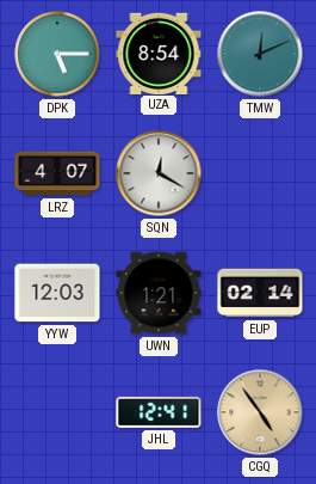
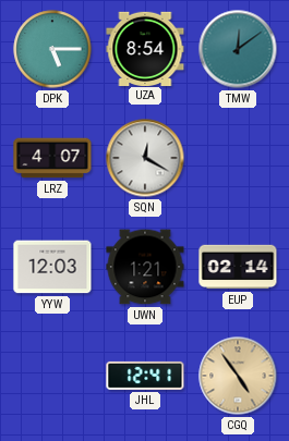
TMW: 12:11 -> 12:09
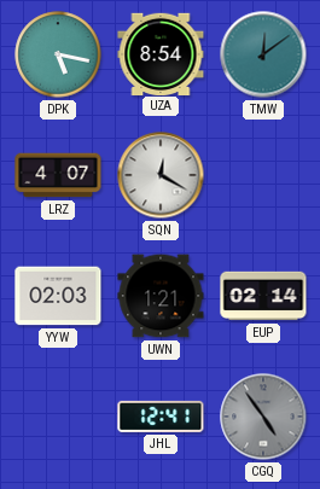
DPK: 5:15 -> 5:17
YYW: 12:03 -> 02:03
CGQ dial: champagne -> grey
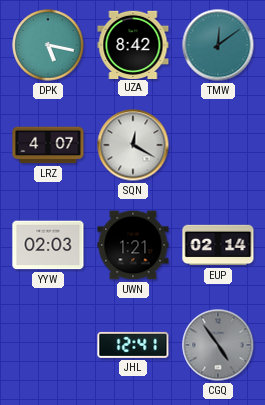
UZA: 8:54 -> 8:42
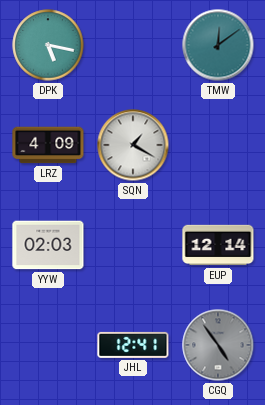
UZA: 8:42 -> none
LRZ: 4:07 -> 4:09
SQN: 12:20 -> 1:20
UWN: 1:21 -> none
EUP: 02:14 -> 12:14
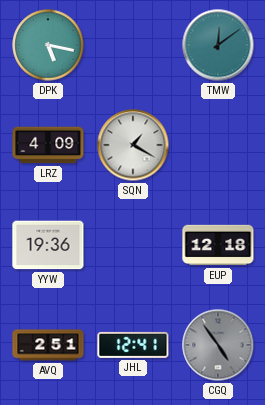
YYW: 02:03 -> 19:36
EUP: 12:14 -> 12:18
AVQ: none -> 2:51
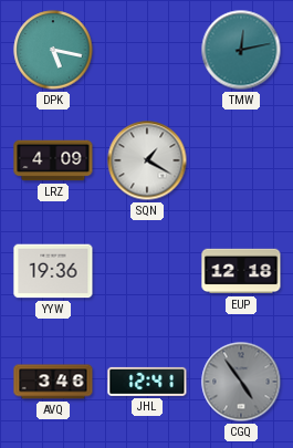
TMW: 12:09 -> 12:13
AVQ: 2:51 -> 3:46
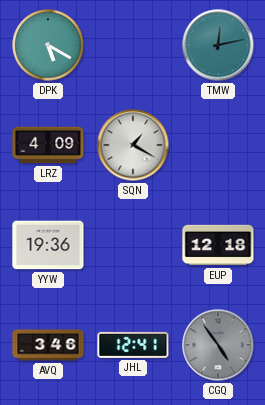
DPK: 5:17 -> 5:20
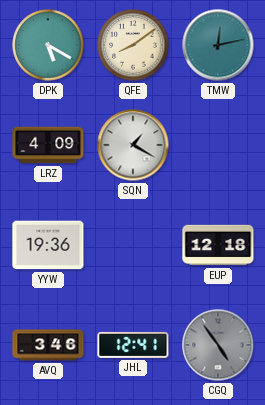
QFE: none -> 8:09
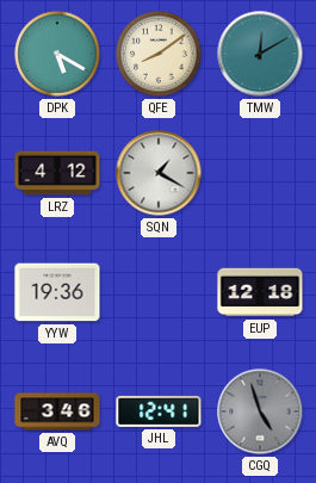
TMW: 12:13 -> 12:10
LRZ: 4:09 -> 4:12
CGQ: 4:54 -> 4:57
